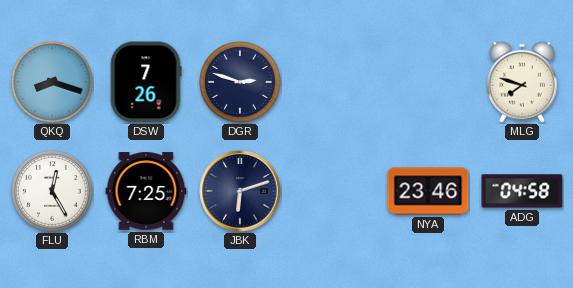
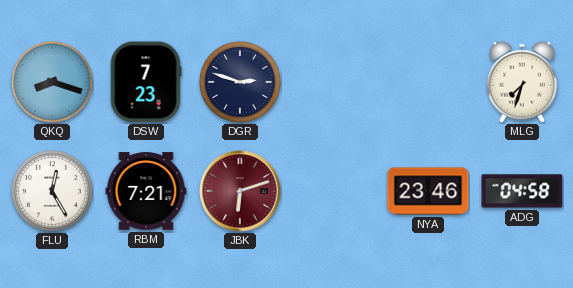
DSW: 7:26 -> 7:23
MLG: 7:48 -> 7:33
RBM: 7:25 -> 7:21
JBK dial: navy -> burgundy
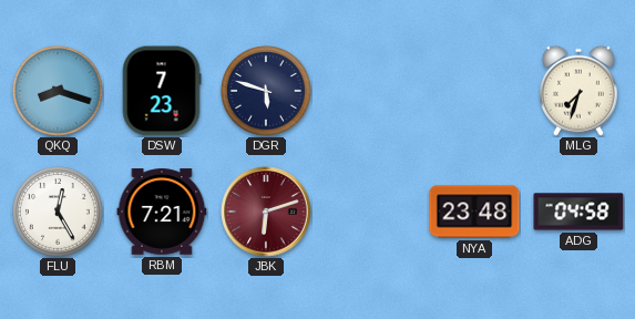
DGR: 2:48 -> 5:48
NYA: 23:46 -> 23:48
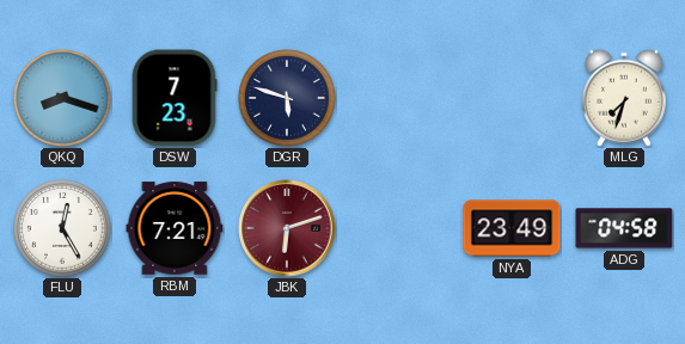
NYA: 23:48 -> 23:49
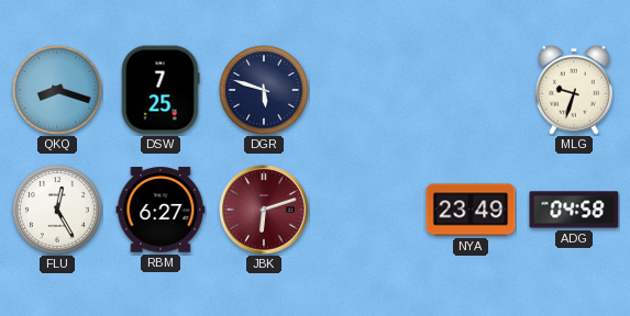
DSW: 7:23 -> 7:25
MLG: 7:33 -> 9:33
RBM: 7:21 -> 6:27
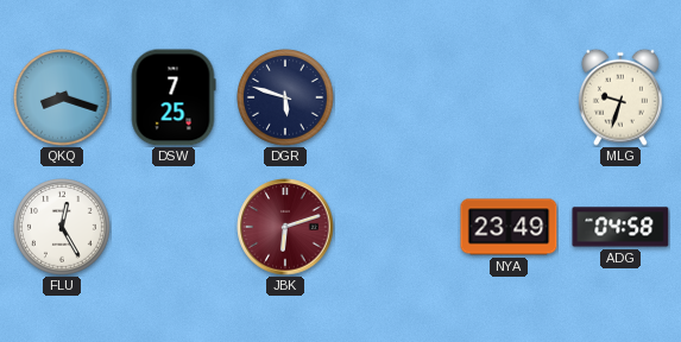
RBM: 6:27 -> none
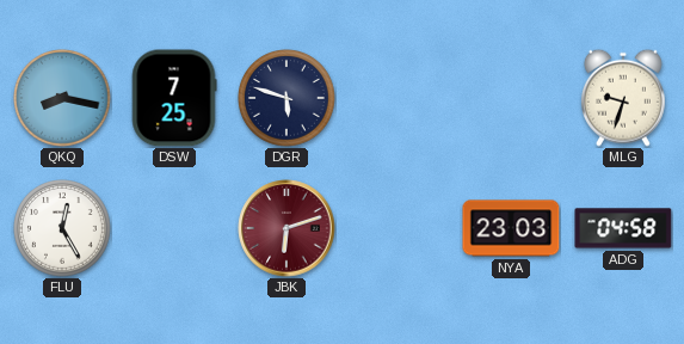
QKQ: 8:18 -> 8:17
NYA: 23:49 -> 23:03
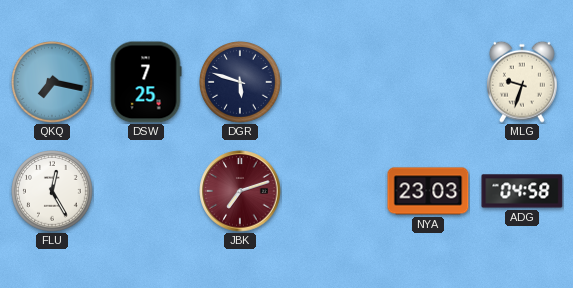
QKQ: 8:17 -> 7:17
JBK: 6:12 -> 7:12
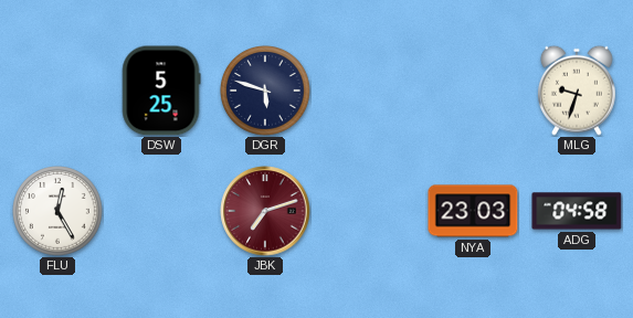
QKQ: 7:17 -> none
DSW: 7:25 -> 5:25
